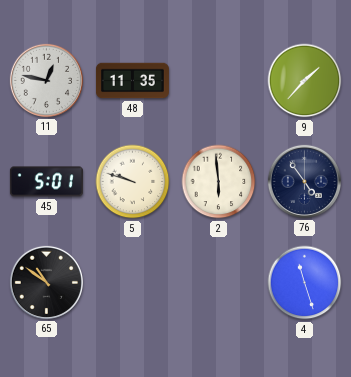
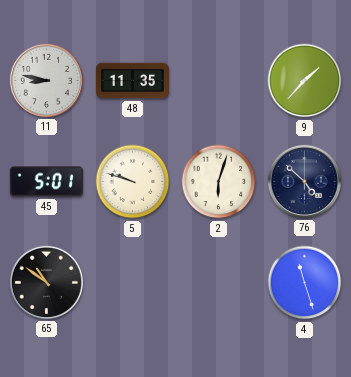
11: 12:47 -> 8:47
2: 5:59 -> 6:03
76: 4:54 -> 4:52
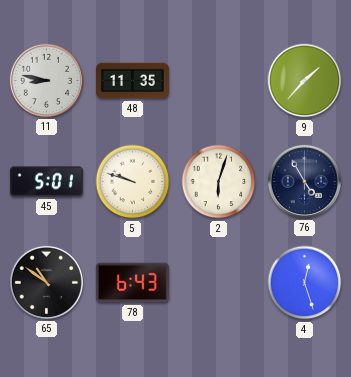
76: 4:52 -> 4:55
78: none -> 6:43
4: 11:27 -> 12:27
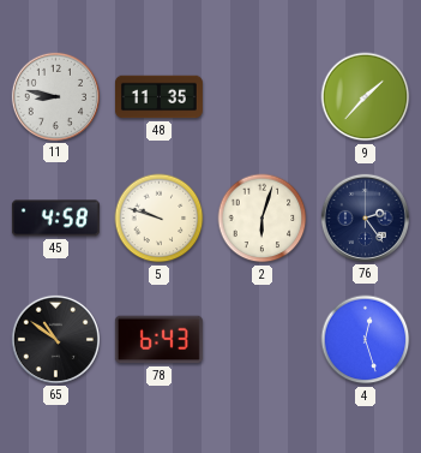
45: 5:01 -> 4:58
76: 4:55 -> 2:24
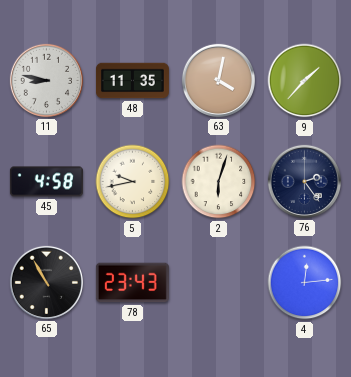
63: none -> 4:02
5: 9:48 -> 9:43
65: 10:51 -> 10:55
78: 6:43 -> 23:43
4: 12:27 -> 12:14
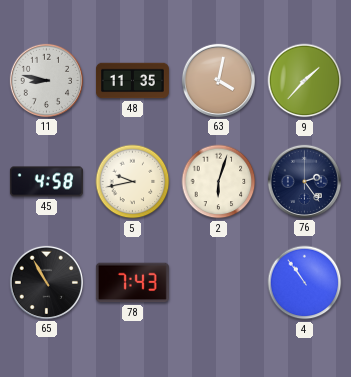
78: 23:43 -> 7:43
4: 12:14 -> 10:54
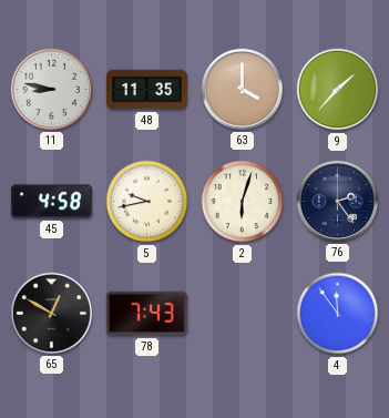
63: 4:02 -> 4:00
65: 10:55 -> 12:50
4: 10:54 -> 11:54
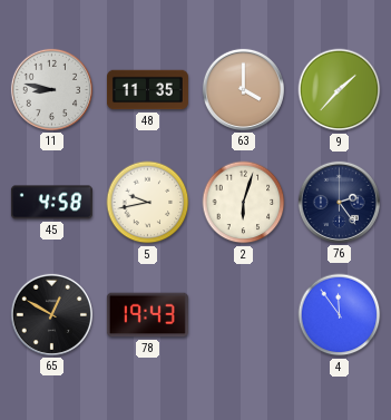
78: 7:43 -> 19:43
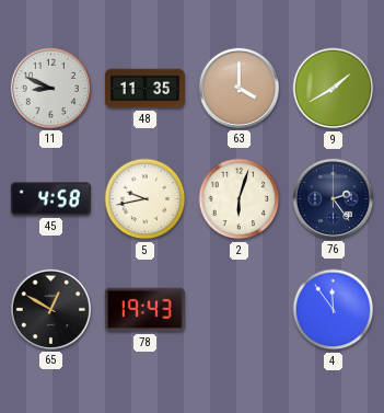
11: 8:47 -> 8:49
9: 1:37 -> 1:40
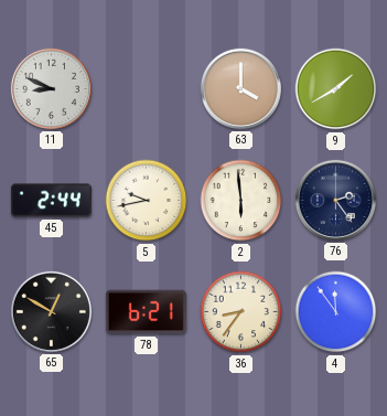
48: 11:35 -> none
45: 4:58 -> 2:44
2: 6:03 -> 5:59
78: 19:43 -> 6:21
36: none -> 8:36
